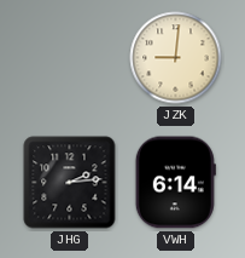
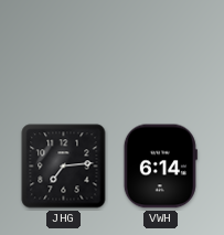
JZK: 9:01 -> none
JHG: 2:14 -> 7:14
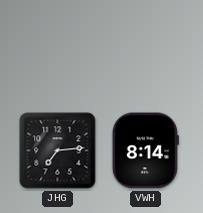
VWH: 6:14 -> 8:14
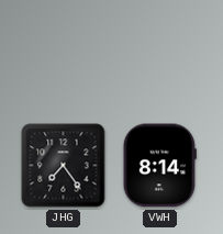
JHG: 7:14 -> 7:24
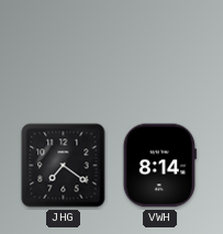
JHG: 7:24 -> 7:21
